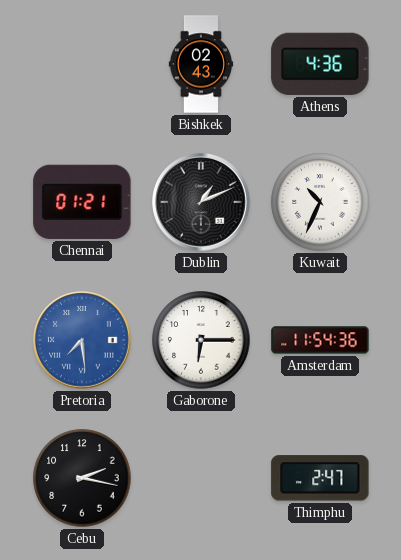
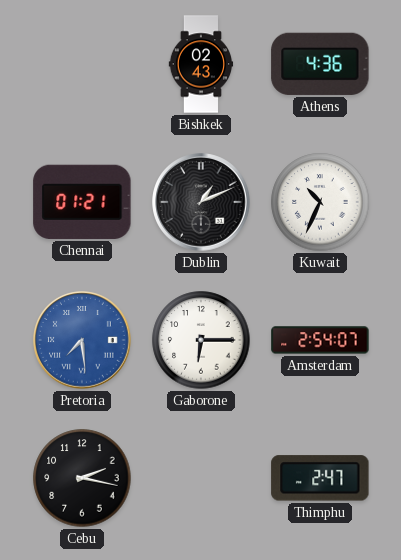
Amsterdam: 11:54 -> 2:54
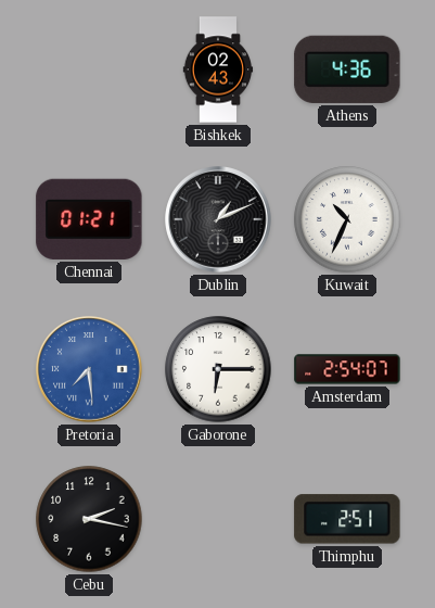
Thimphu: 2:47 -> 2:51
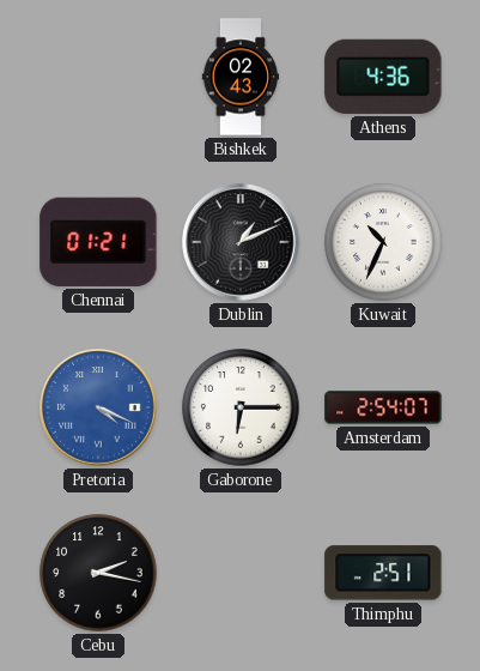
Pretoria: 7:29 -> 4:19
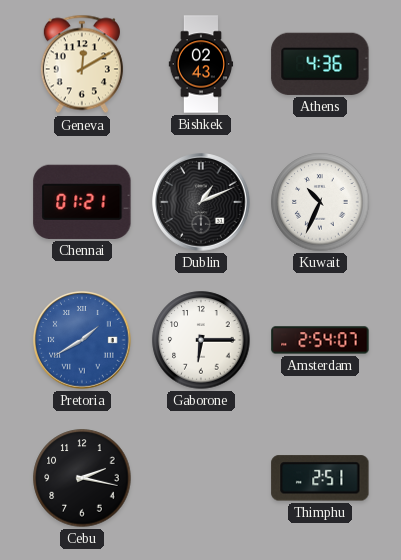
Geneva: none -> 12:10
Pretoria: 4:19 -> 1:40
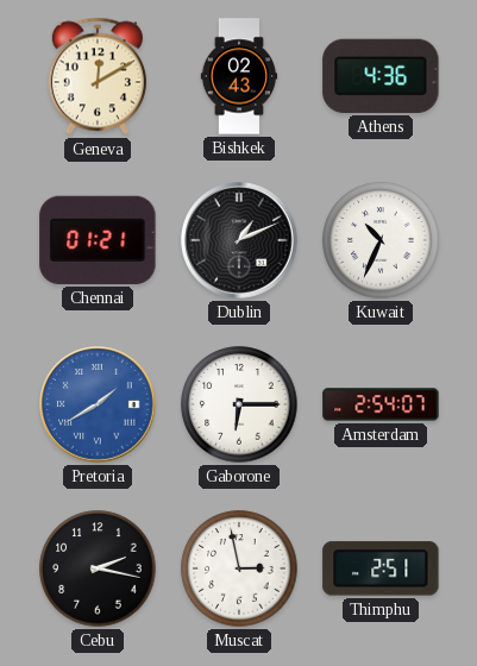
Muscat: none -> 2:58
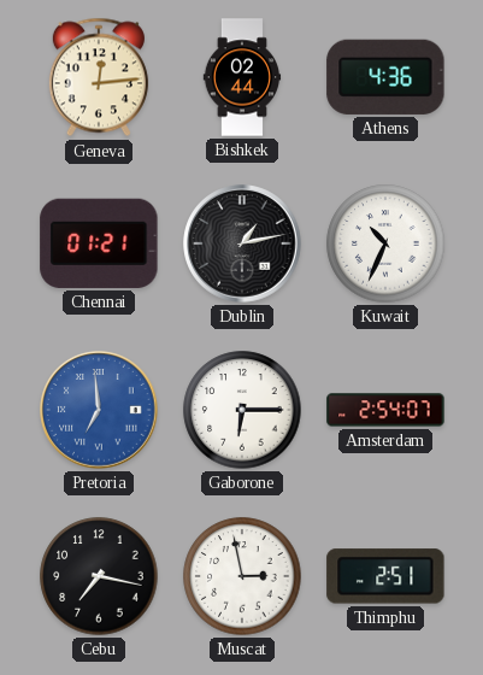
Geneva: 12:10 -> 12:14
Bishkek: 02:43 -> 02:44
Dublin: 1:11 -> 1:13
Pretoria: 1:40 -> 6:59
Cebu: 2:17 -> 7:17
